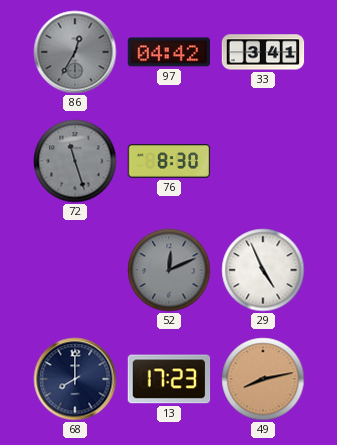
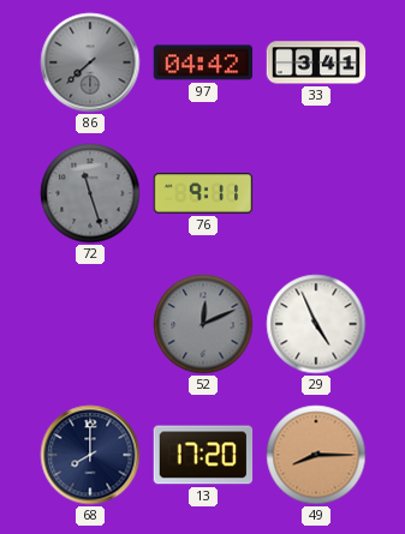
86: 12:35 -> 7:38
76: 8:30 -> 9:11
13: 17:23 -> 17:20
49: 8:13 -> 8:15
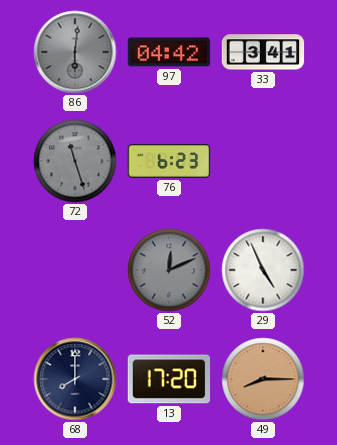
86: 7:38 -> 6:01
76: 9:11 -> 6:23
